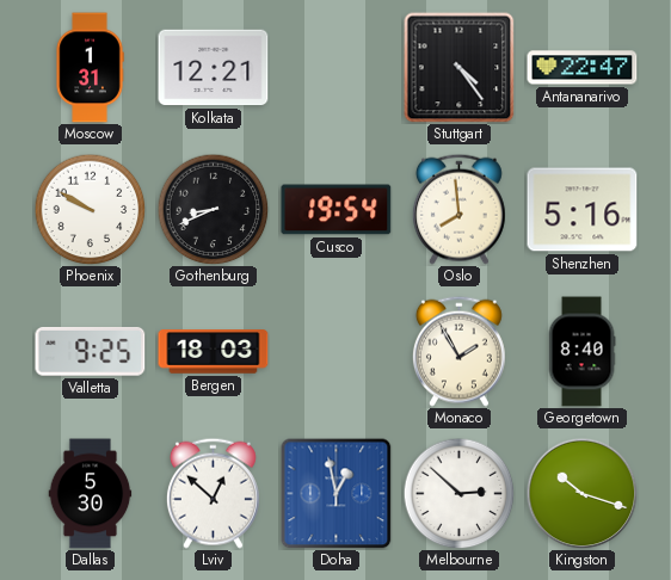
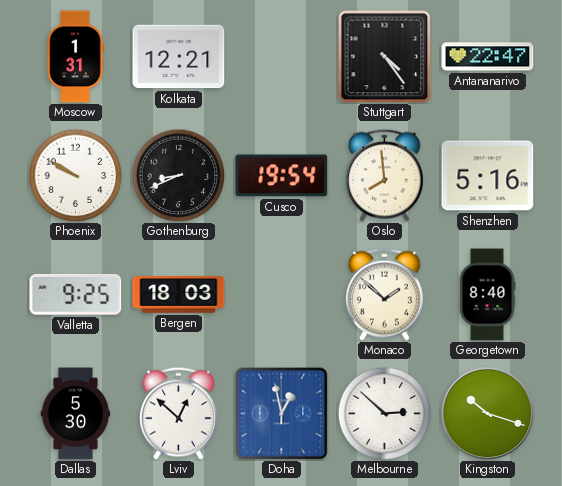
Monaco: 1:55 -> 1:52
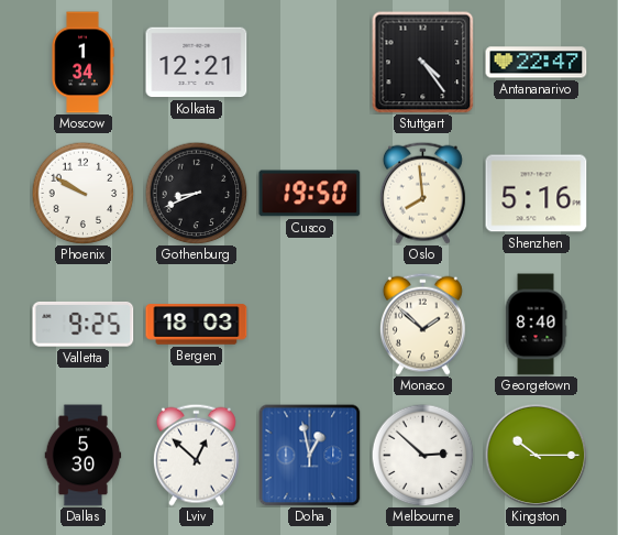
Moscow: 1:31 -> 1:34
Cusco: 19:54 -> 19:50
Kingston: 10:18 -> 10:15
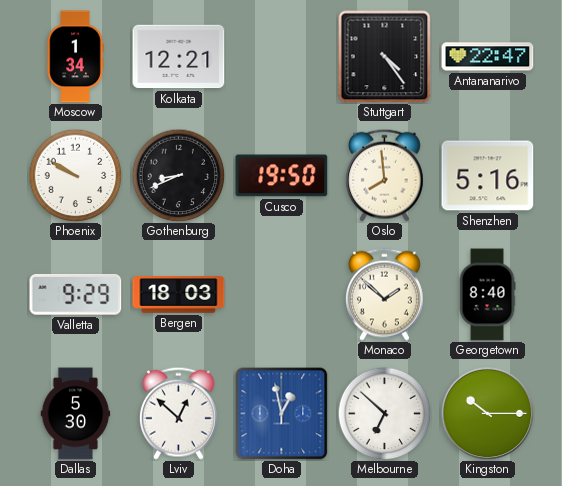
Valletta: 9:25 -> 9:29
Melbourne: 2:52 -> 6:52
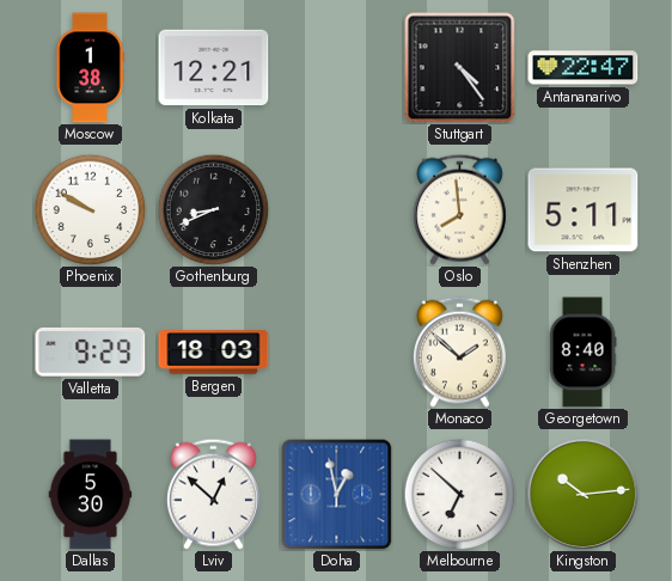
Moscow: 1:34 -> 1:38
Cusco: 19:50 -> none
Shenzhen: 5:16 -> 5:11
Kingston: 10:15 -> 10:14
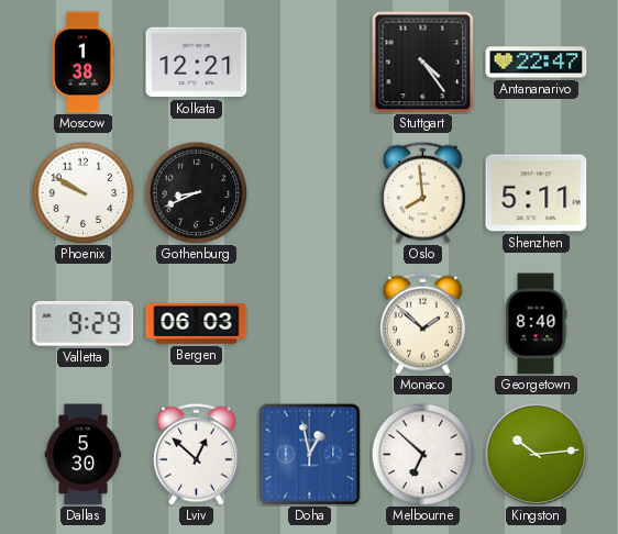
Bergen: 18:03 -> 06:03
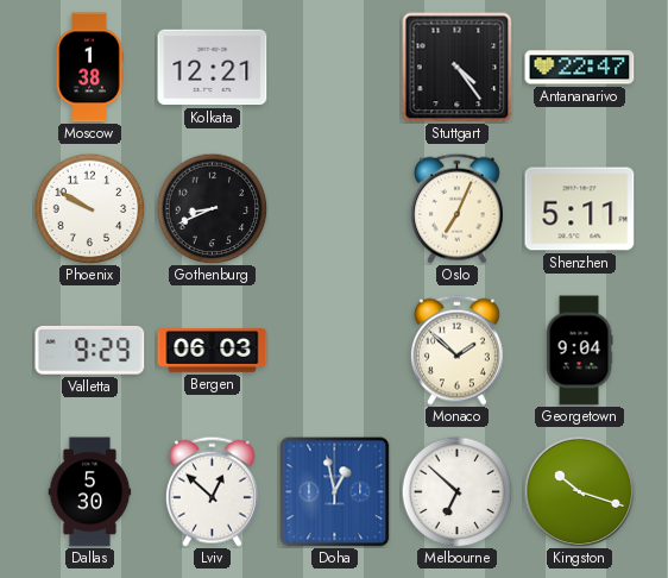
Oslo: 7:59 -> 7:04
Georgetown: 8:40 -> 9:04
Kingston: 10:14 -> 10:18
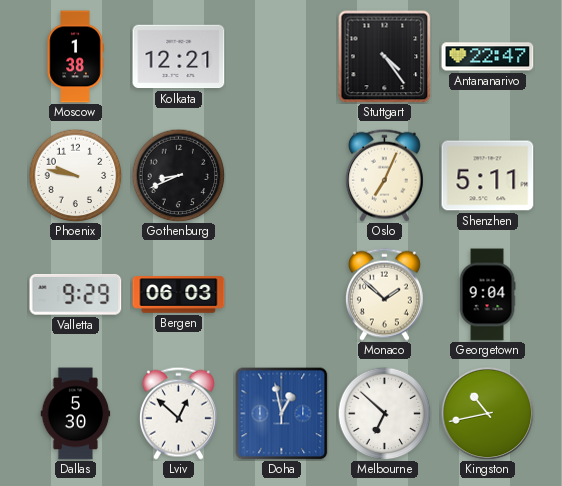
Phoenix: 9:50 -> 9:47
Kingston: 10:18 -> 10:43
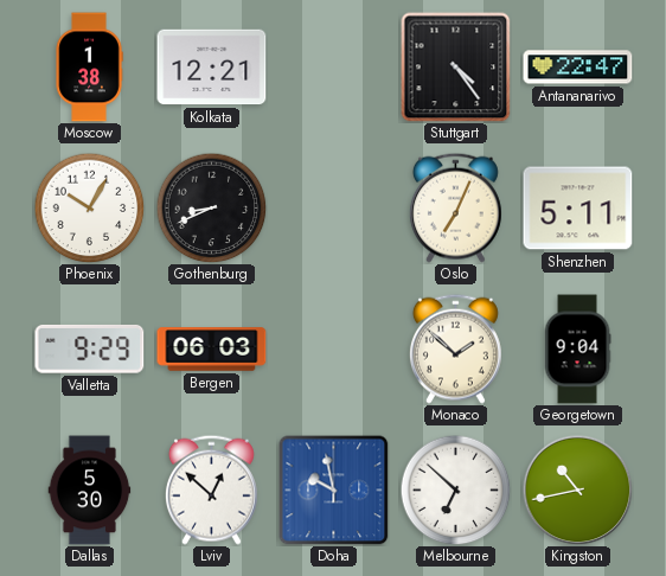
Phoenix: 9:47 -> 10:05
Doha: 12:58 -> 9:58
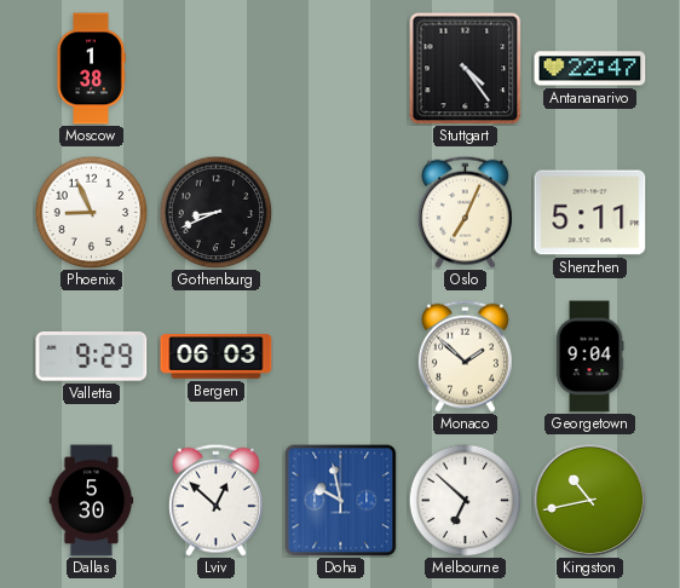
Kolkata: 12:21 -> none
Phoenix: 10:05 -> 8:56
